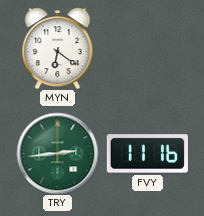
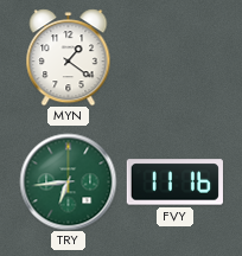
MYN: 6:21 -> 1:21
TRY: 2:44 -> 6:44
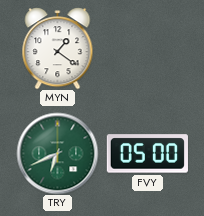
TRY: 6:44 -> 6:41
FVY: 11:16 -> 05:00
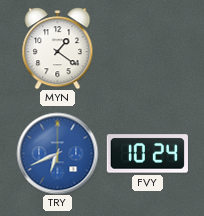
TRY dial: green -> blue
FVY: 05:00 -> 10:24
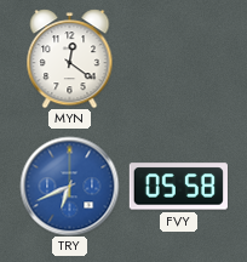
MYN: 1:21 -> 12:21
FVY: 10:24 -> 05:58
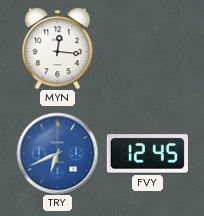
MYN: 12:21 -> 12:16
FVY: 05:58 -> 12:45
